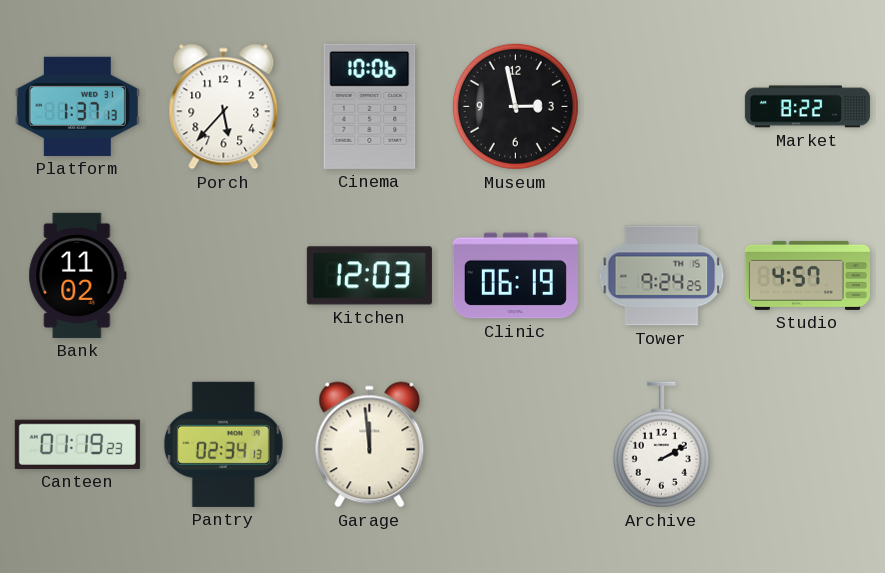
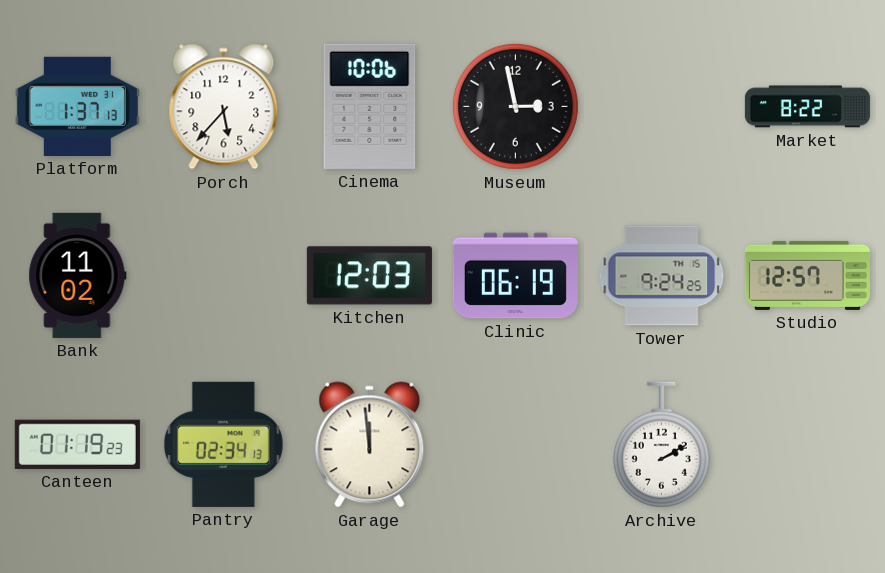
Studio: 4:57 -> 12:57
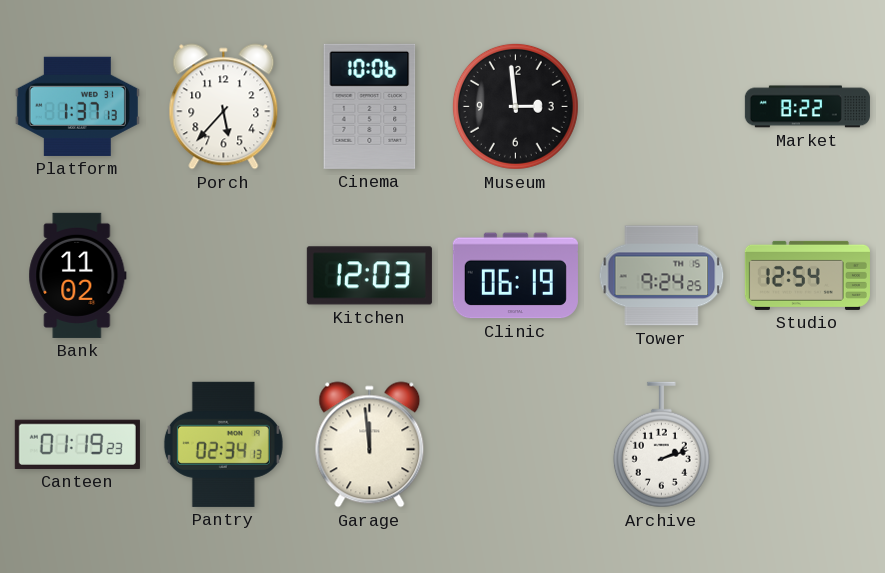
Museum: 2:58 -> 2:59
Studio: 12:57 -> 12:54
Archive: 2:10 -> 2:12
